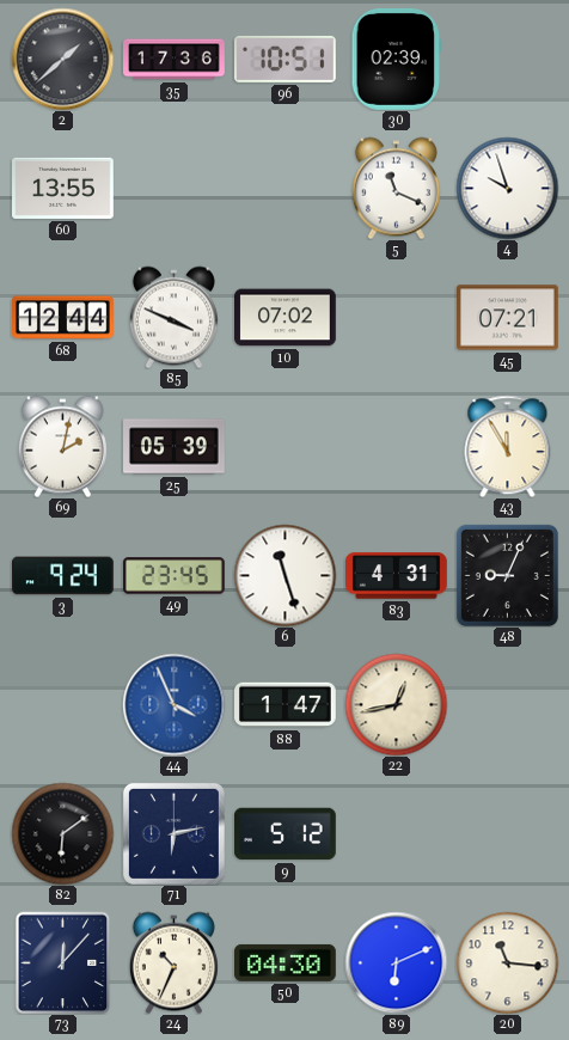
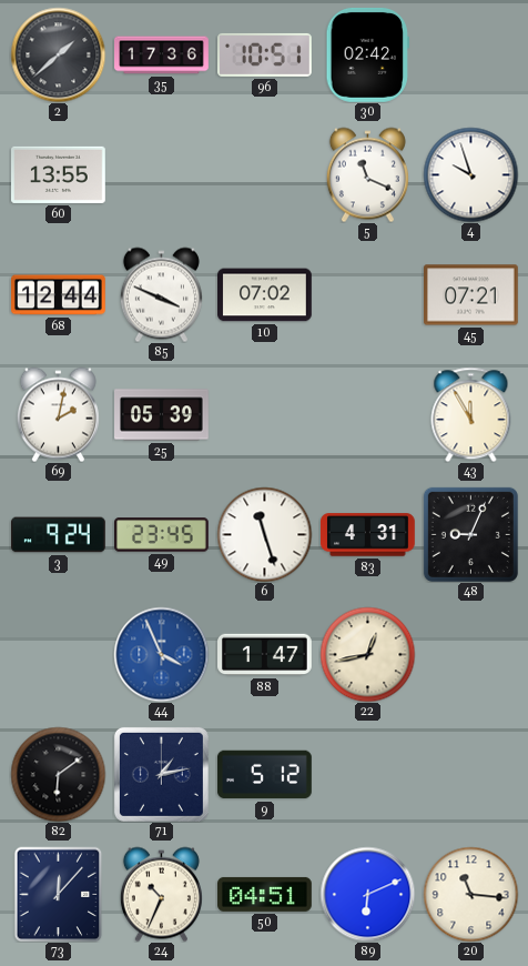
30: 02:39 -> 02:42
71: 6:13 -> 1:13
50: 04:30 -> 04:51
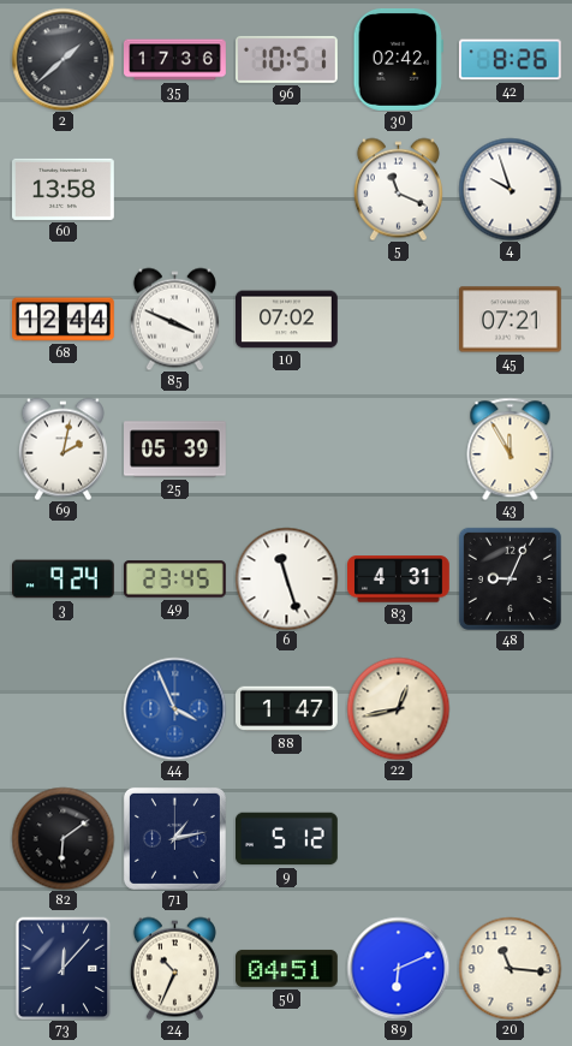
42: none -> 8:26
60: 13:55 -> 13:58
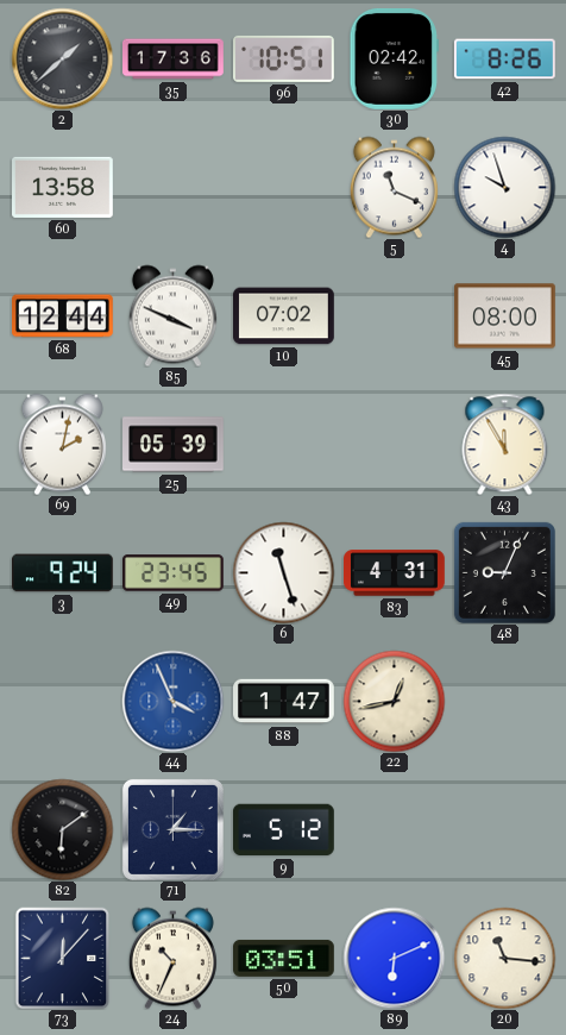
45: 07:21 -> 08:00
71: 1:13 -> 1:15
50: 04:51 -> 03:51
